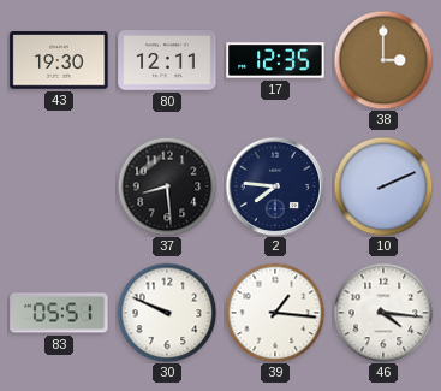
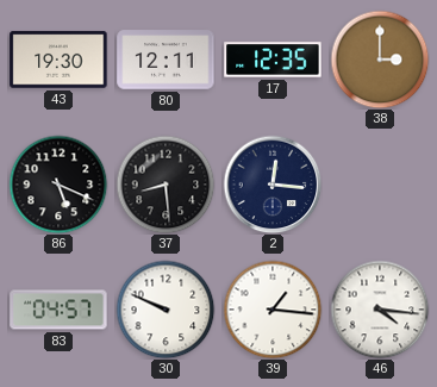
86: none -> 5:19
2: 7:46 -> 12:16
10: 2:11 -> none
83: 05:51 -> 04:57
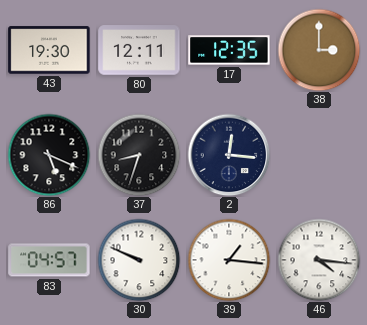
37: 8:29 -> 8:33
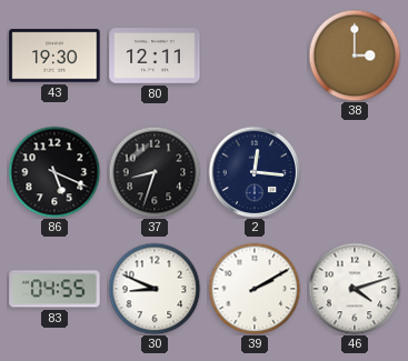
17: 12:35 -> none
83: 04:57 -> 04:55
30: 9:49 -> 8:49
39: 1:16 -> 2:10
46: 4:16 -> 4:12
